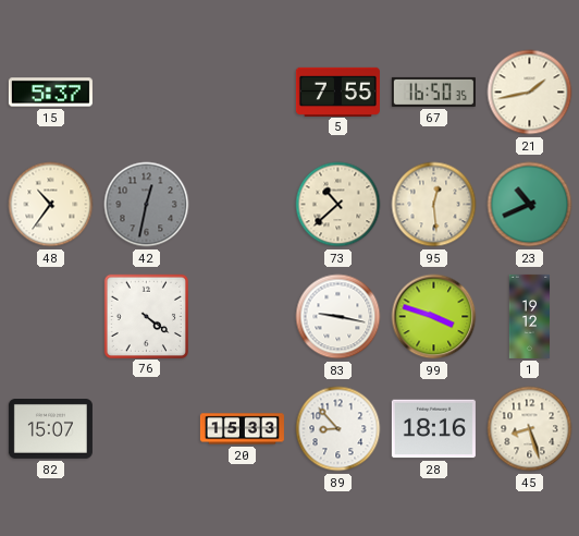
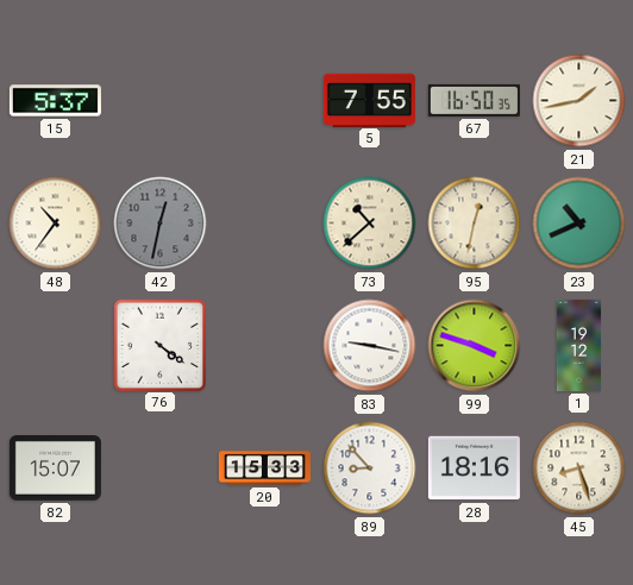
95: 12:29 -> 12:32
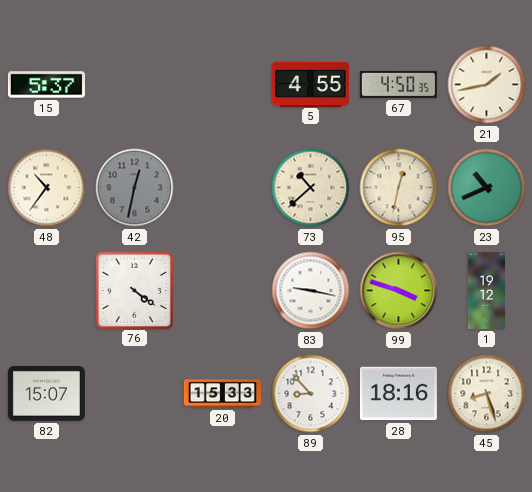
5: 7:55 -> 4:55
67: 16:50 -> 4:50
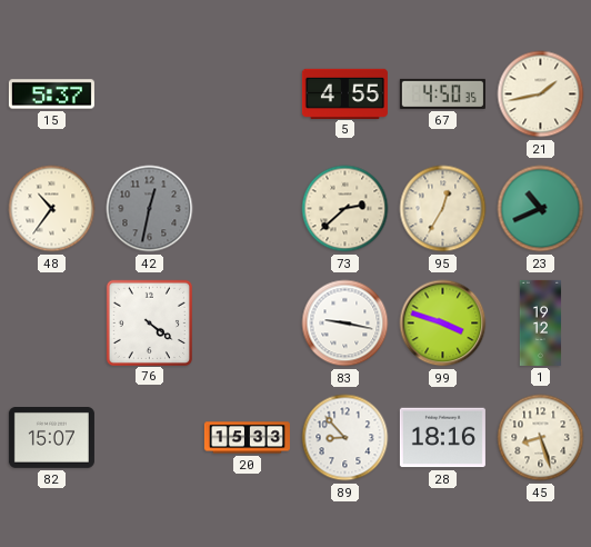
73: 10:38 -> 2:38
95: 12:32 -> 12:35
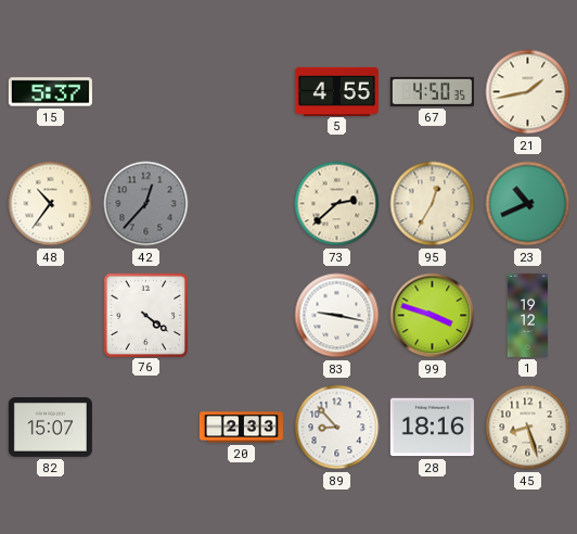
42: 12:32 -> 12:37
20: 15:33 -> 2:33
